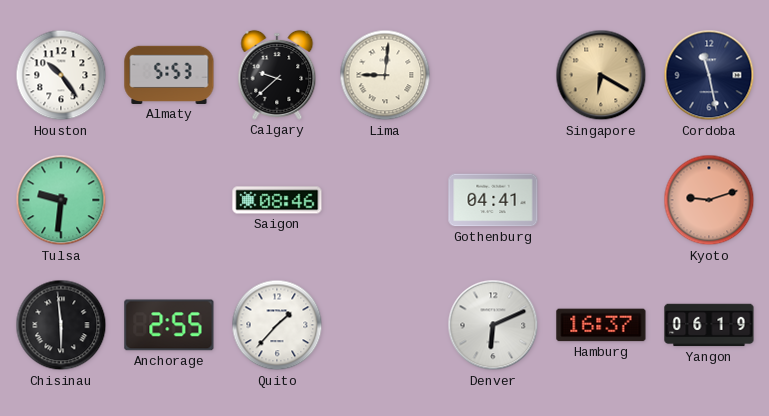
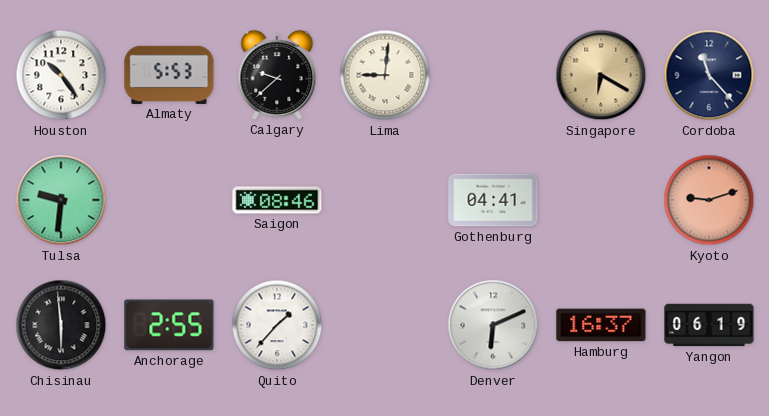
Cordoba: 11:28 -> 11:23
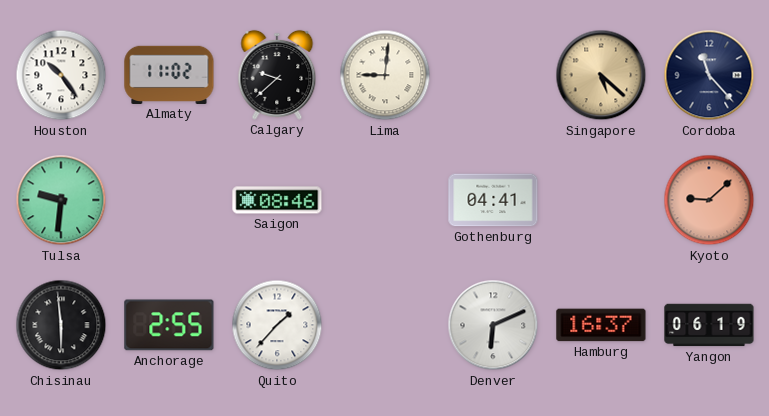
Almaty: 5:53 -> 11:02
Singapore: 6:20 -> 5:22
Kyoto: 9:12 -> 9:08
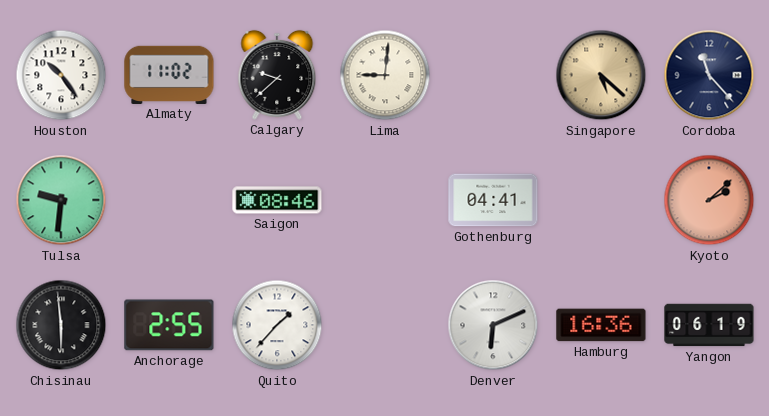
Kyoto: 9:08 -> 2:08
Hamburg: 16:37 -> 16:36
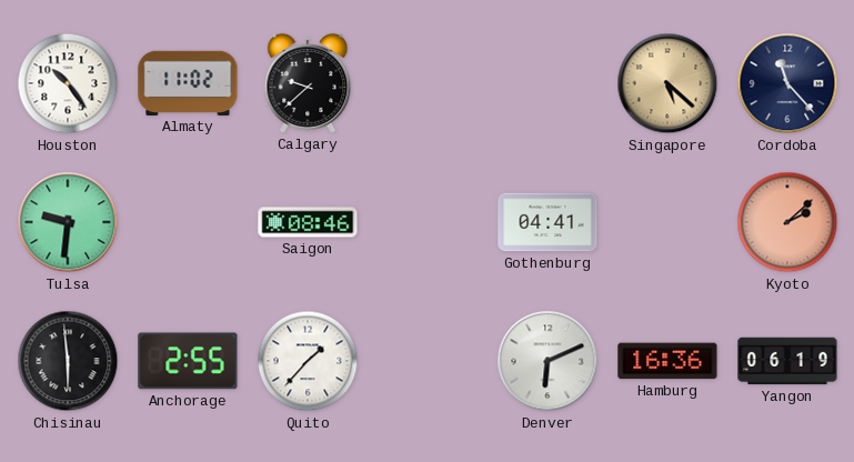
Lima: 9:01 -> none
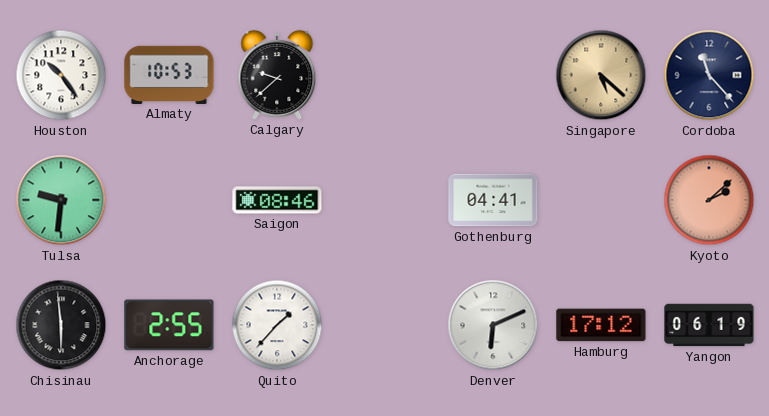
Almaty: 11:02 -> 10:53
Hamburg: 16:36 -> 17:12
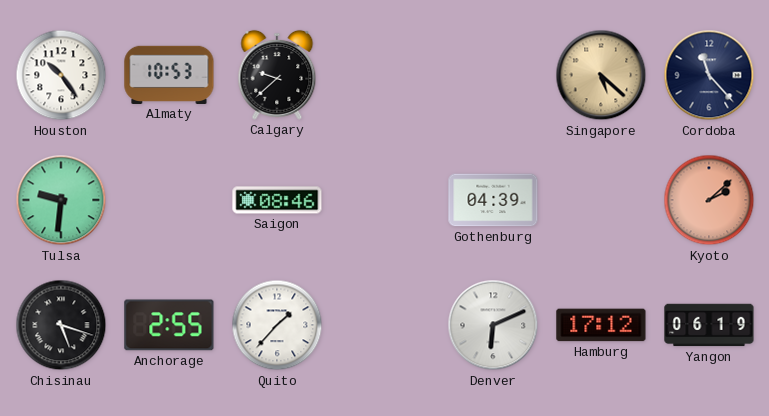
Gothenburg: 04:41 -> 04:39
Chisinau: 5:59 -> 5:18
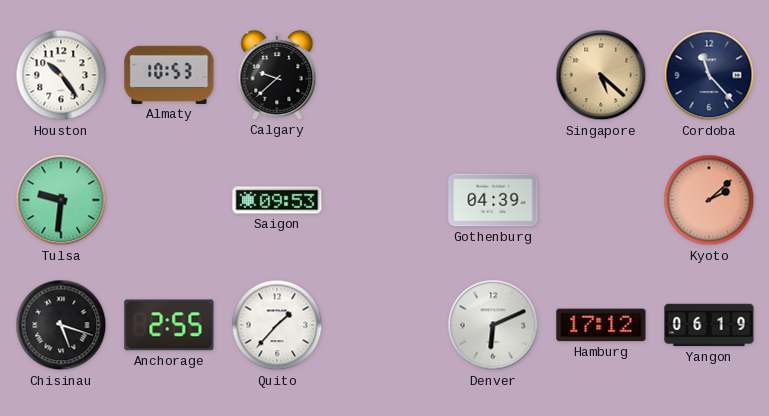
Saigon: 08:46 -> 09:53
